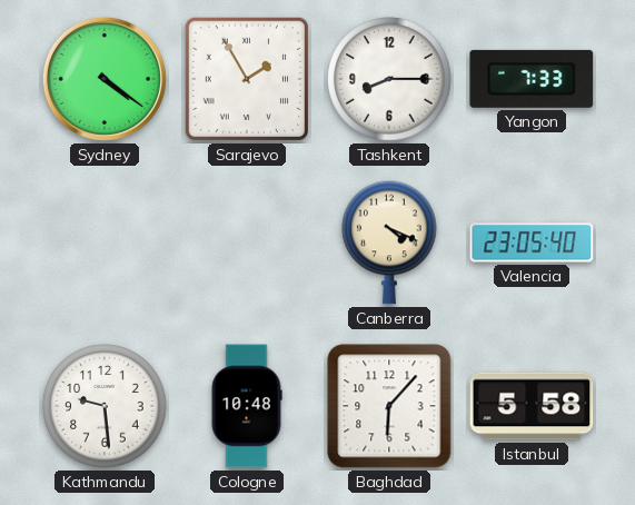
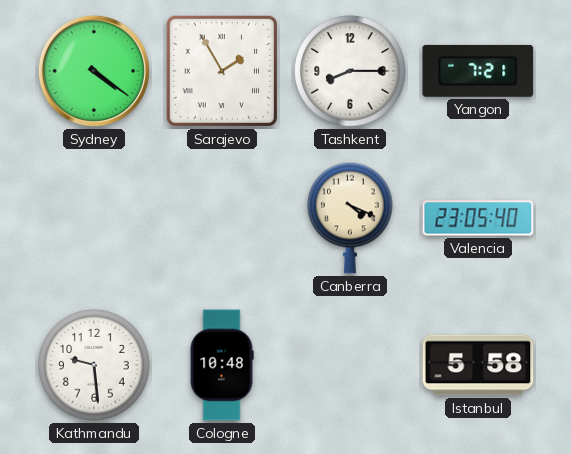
Yangon: 7:33 -> 7:21
Baghdad: 6:07 -> none
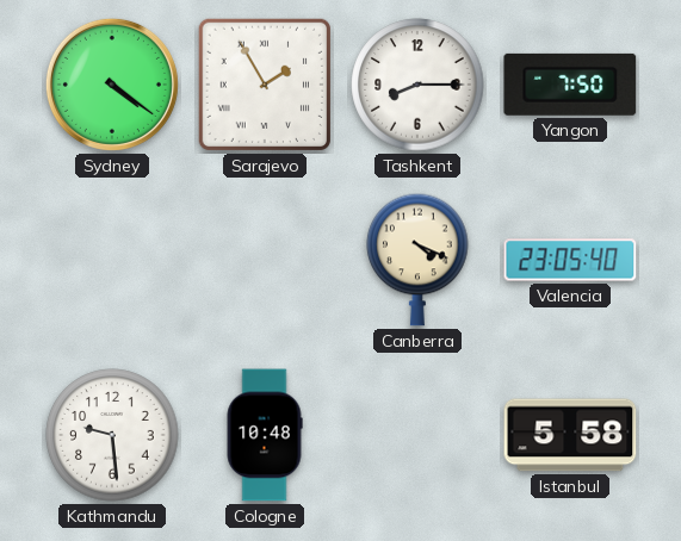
Yangon: 7:21 -> 7:50
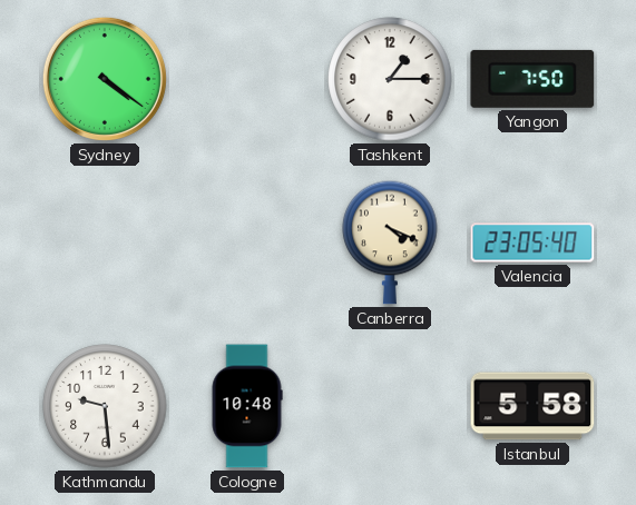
Sarajevo: 1:55 -> none
Tashkent: 8:15 -> 1:15
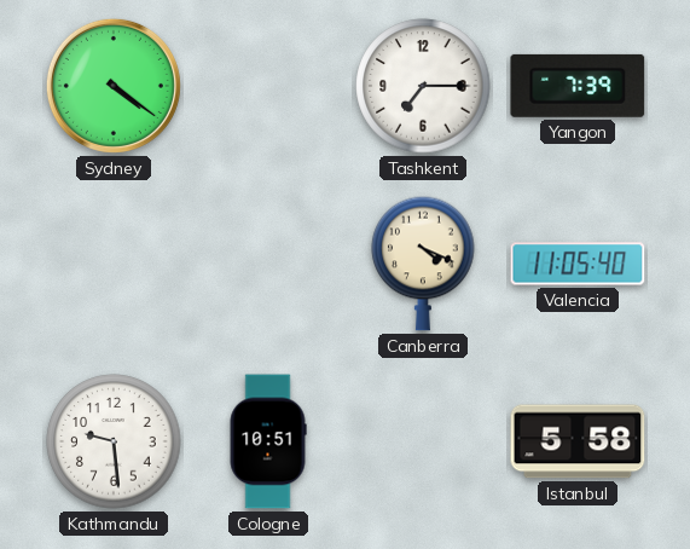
Tashkent: 1:15 -> 7:15
Yangon: 7:50 -> 7:39
Valencia: 23:05 -> 11:05
Cologne: 10:48 -> 10:51
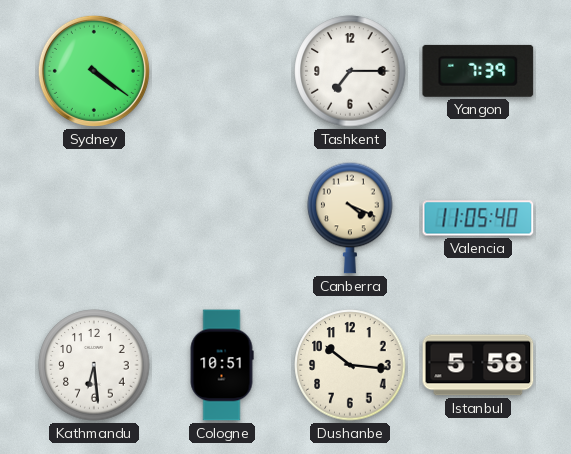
Kathmandu: 9:29 -> 6:29
Dushanbe: none -> 10:16
